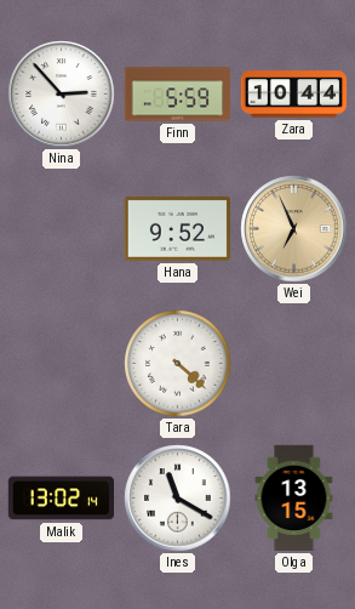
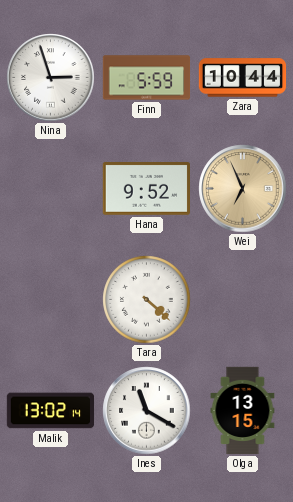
Nina: 2:53 -> 2:57
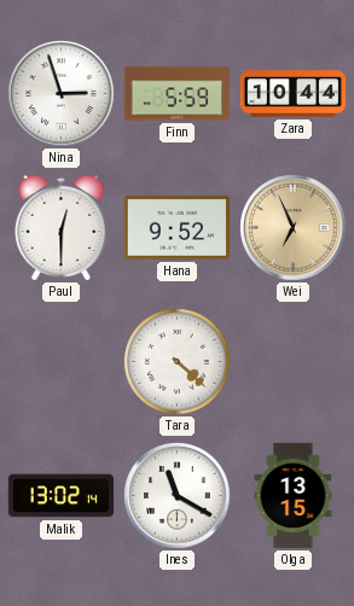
Paul: none -> 12:30
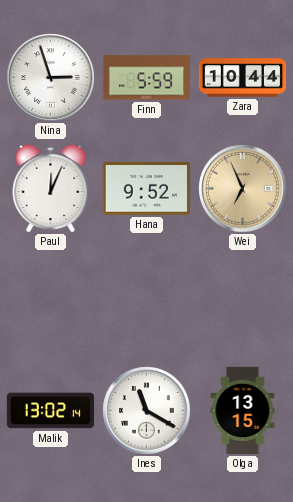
Paul: 12:30 -> 12:04
Tara: 4:22 -> none
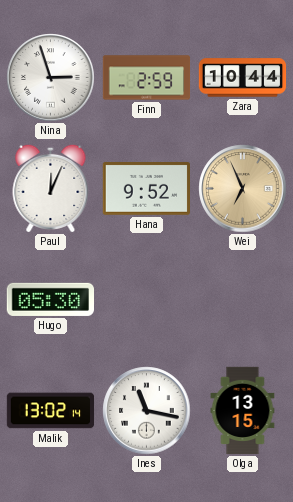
Finn: 5:59 -> 2:59
Hugo: none -> 05:30
Ines: 11:20 -> 11:17
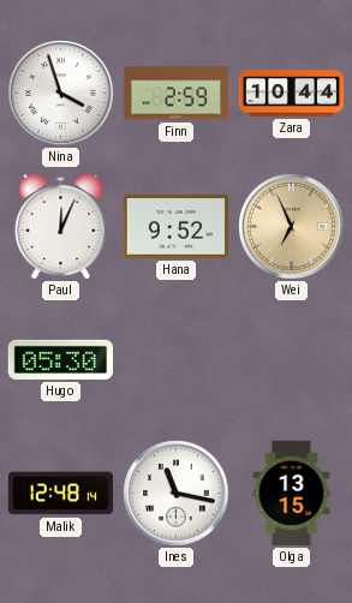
Nina: 2:57 -> 3:57
Malik: 13:02 -> 12:48
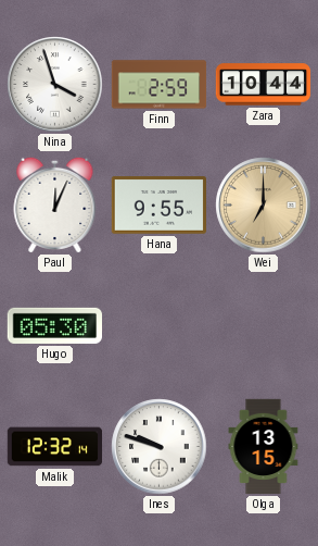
Hana: 9:52 -> 9:55
Wei: 6:56 -> 7:00
Malik: 12:48 -> 12:32
Ines: 11:17 -> 9:48
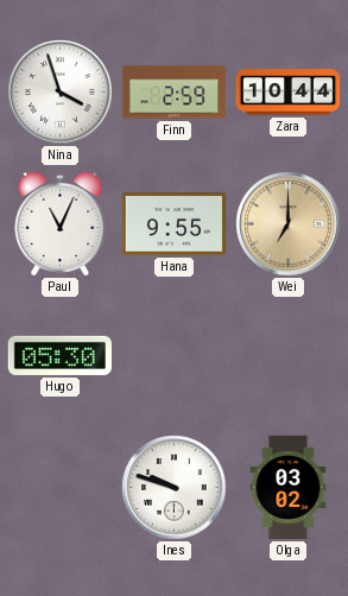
Paul: 12:04 -> 11:04
Malik: 12:32 -> none
Olga: 13:15 -> 03:02
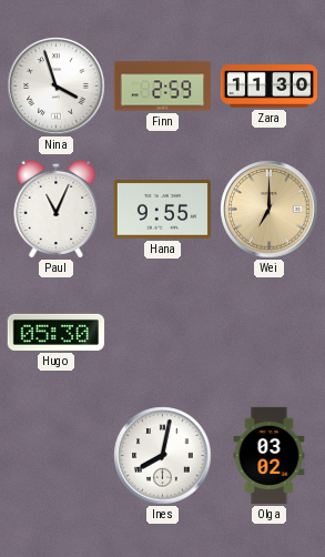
Zara: 10:44 -> 11:30
Ines: 9:48 -> 8:02
